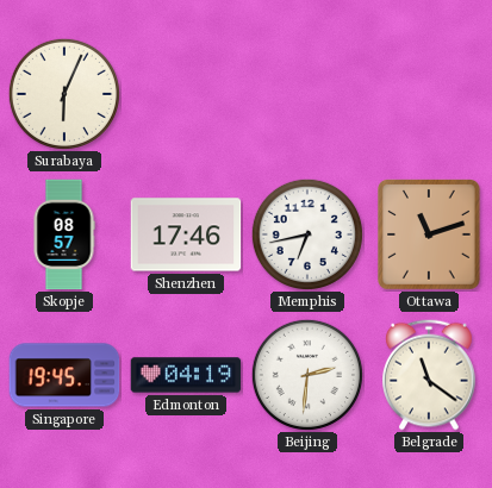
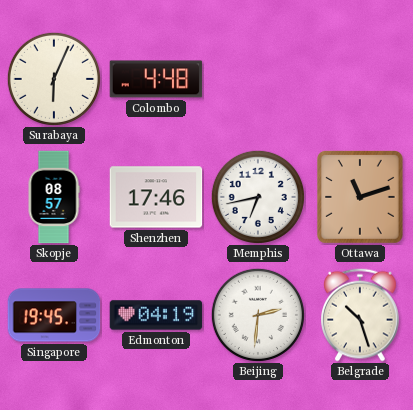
Colombo: none -> 4:48
Belgrade: 11:21 -> 10:27
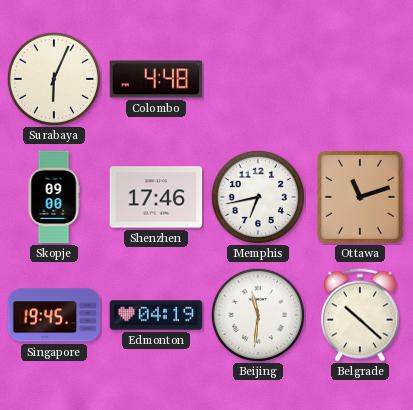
Skopje: 08:57 -> 09:00
Beijing: 2:31 -> 11:31
Belgrade: 10:27 -> 10:22
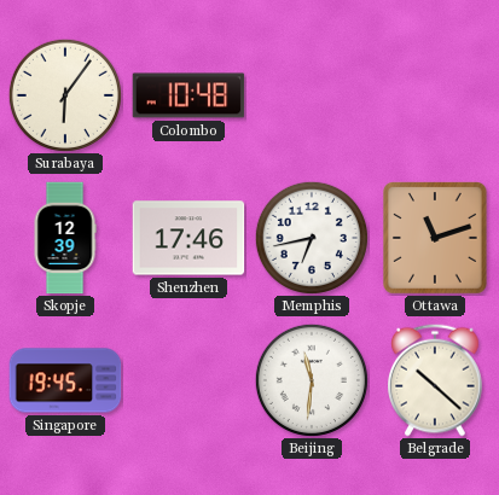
Surabaya: 6:04 -> 6:06
Colombo: 4:48 -> 10:48
Skopje: 09:00 -> 12:39
Edmonton: 04:19 -> none
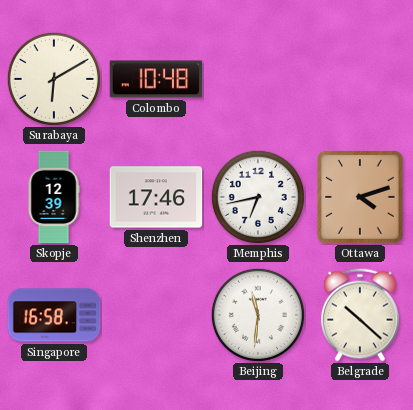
Surabaya: 6:06 -> 6:10
Ottawa: 11:12 -> 4:12
Singapore: 19:45 -> 16:58
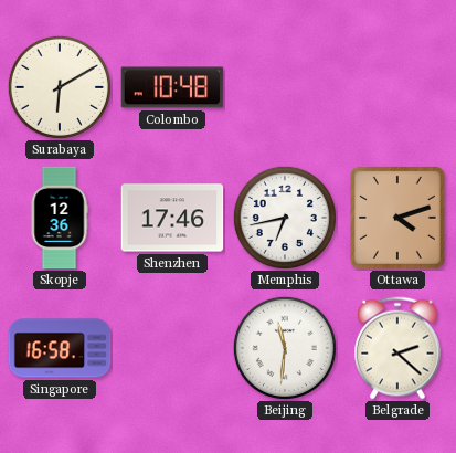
Skopje: 12:39 -> 12:36
Belgrade: 10:22 -> 2:22
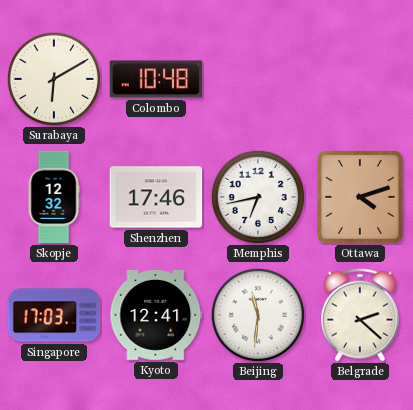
Skopje: 12:36 -> 12:32
Singapore: 16:58 -> 17:03
Kyoto: none -> 12:41
